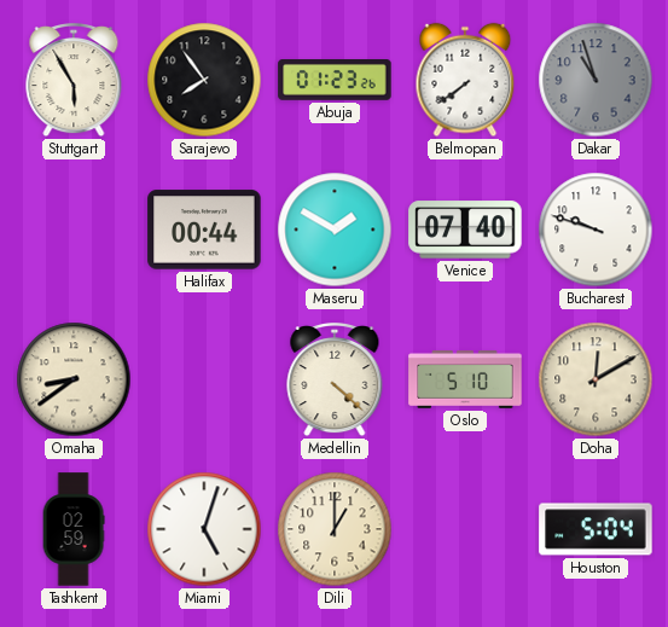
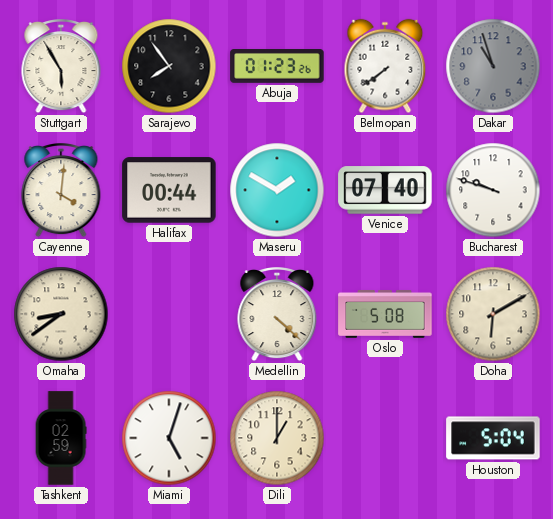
Cayenne: none -> 4:01
Oslo: 5:10 -> 5:08
Doha: 12:10 -> 6:10
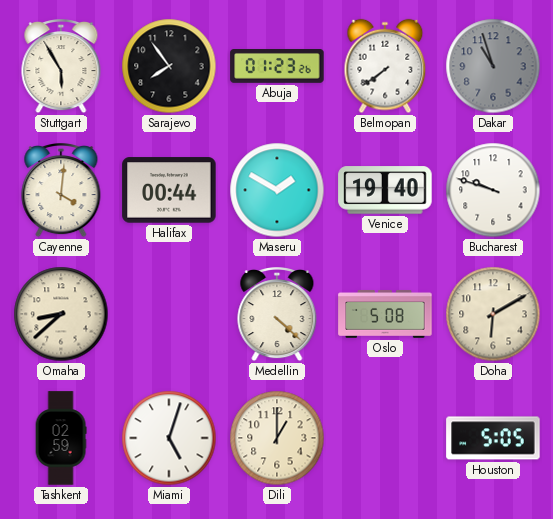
Venice: 07:40 -> 19:40
Omaha: 8:39 -> 8:38
Houston: 5:04 -> 5:05
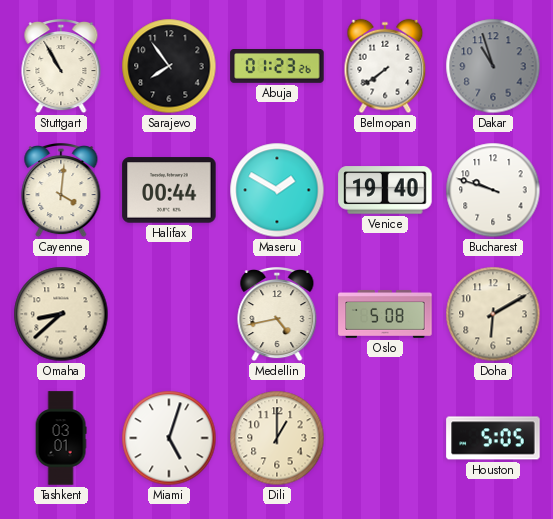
Stuttgart: 5:55 -> 10:55
Medellin: 4:22 -> 4:43
Tashkent: 02:59 -> 03:01
